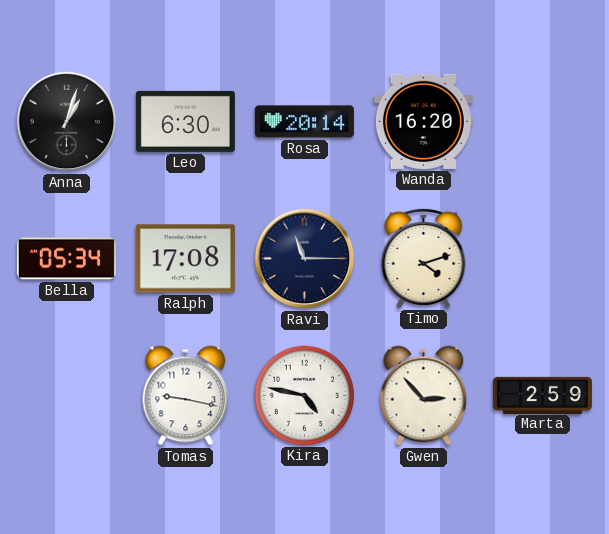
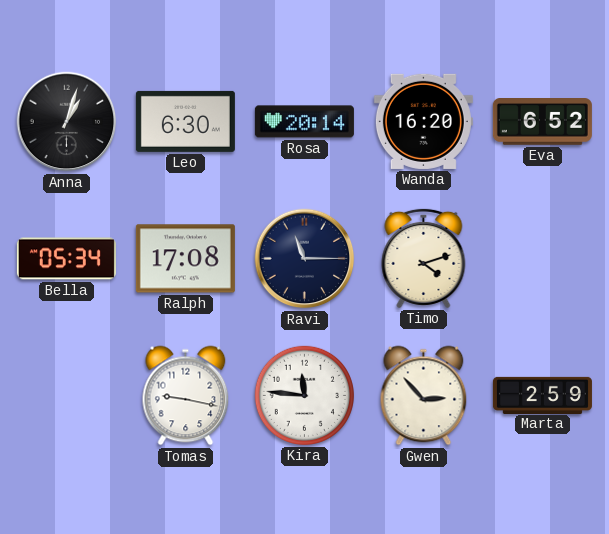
Eva: none -> 6:52
Kira: 4:47 -> 11:46
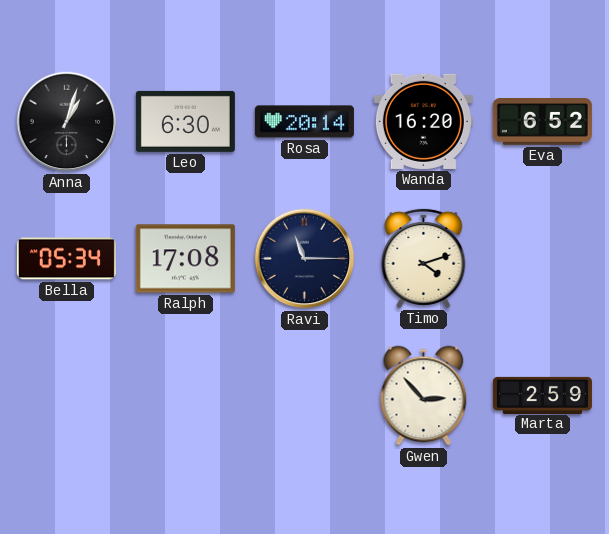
Tomas: 9:17 -> none
Kira: 11:46 -> none
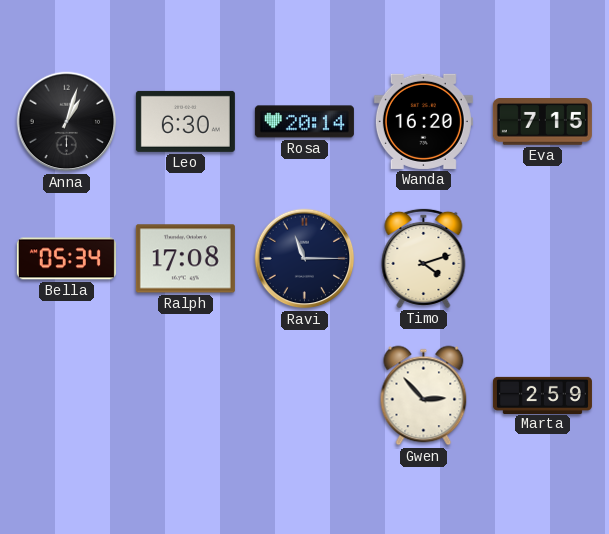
Eva: 6:52 -> 7:15
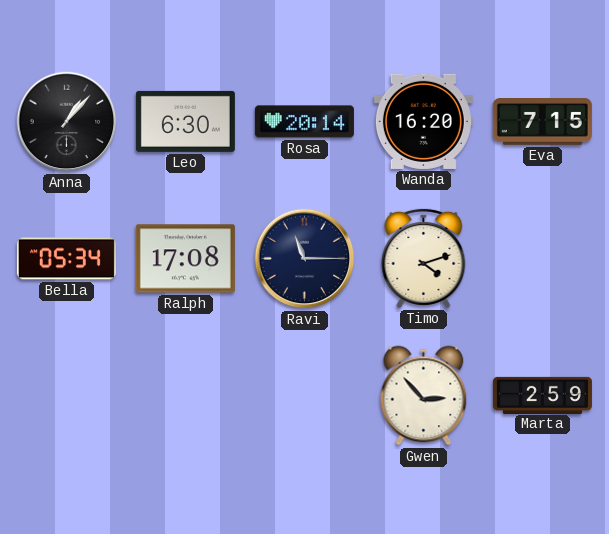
Anna: 1:03 -> 1:07
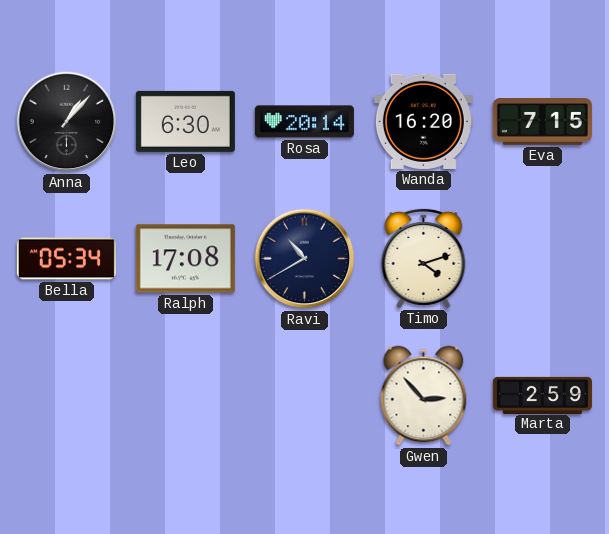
Ravi: 11:15 -> 10:40
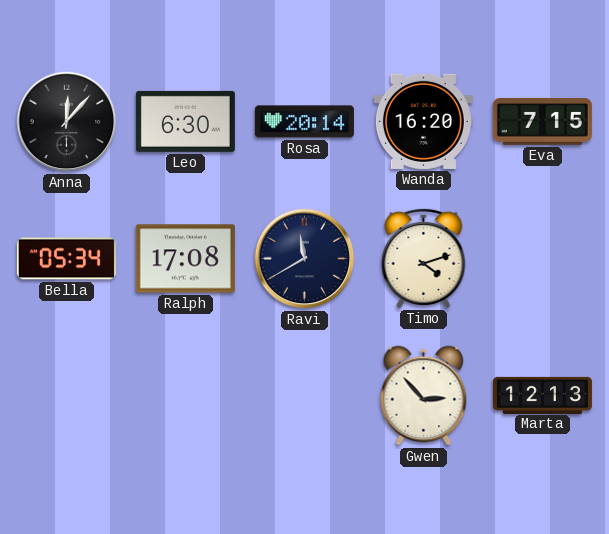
Anna: 1:07 -> 12:07
Ravi: 10:40 -> 11:40
Marta: 2:59 -> 12:13
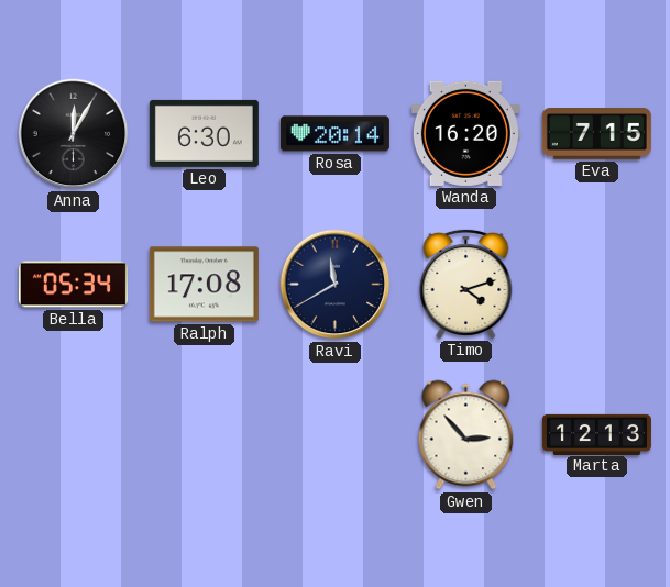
Anna: 12:07 -> 12:05
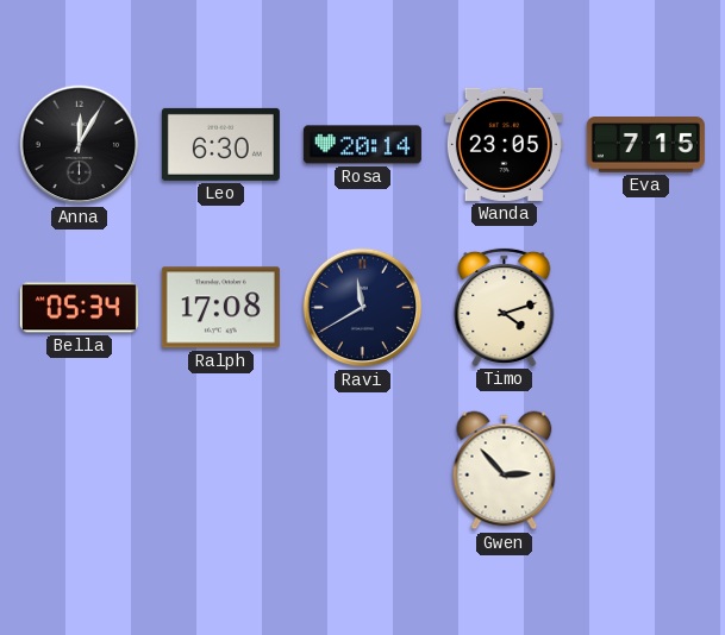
Wanda: 16:20 -> 23:05
Marta: 12:13 -> none
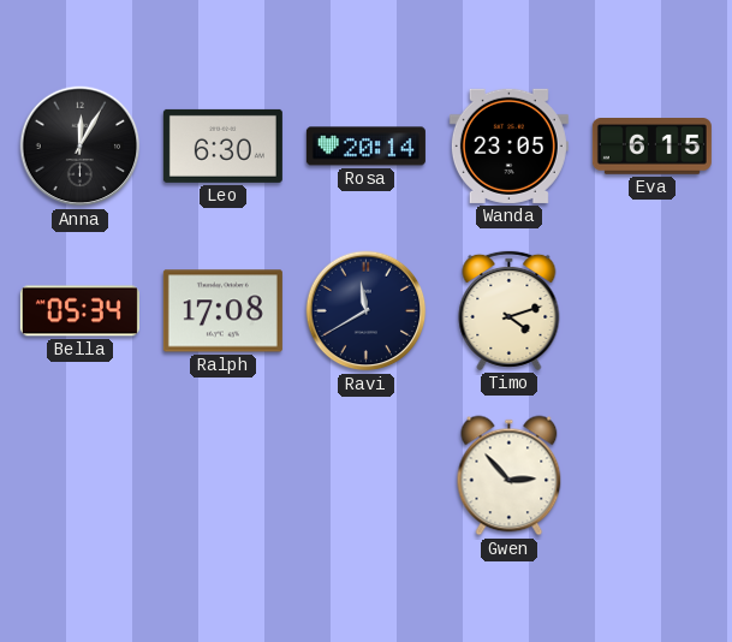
Eva: 7:15 -> 6:15
